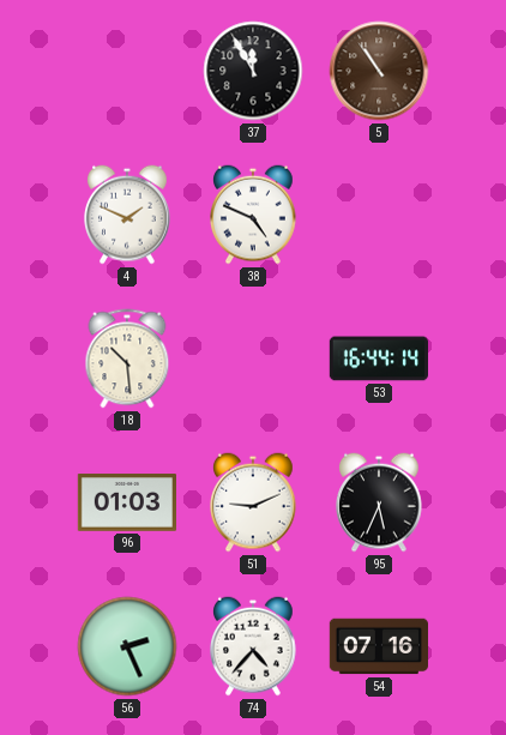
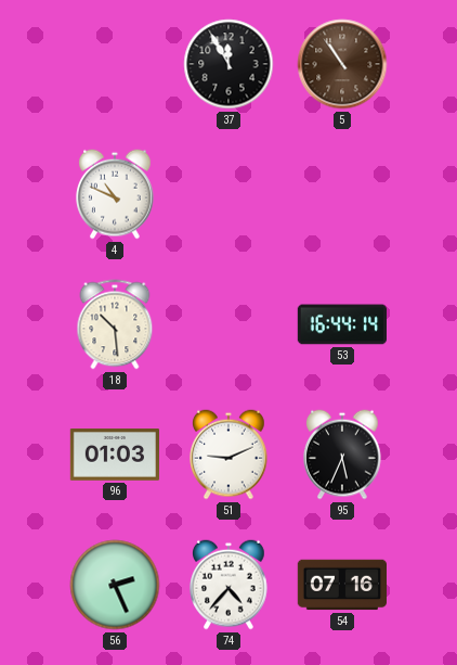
4: 1:49 -> 10:49
38: 4:49 -> none
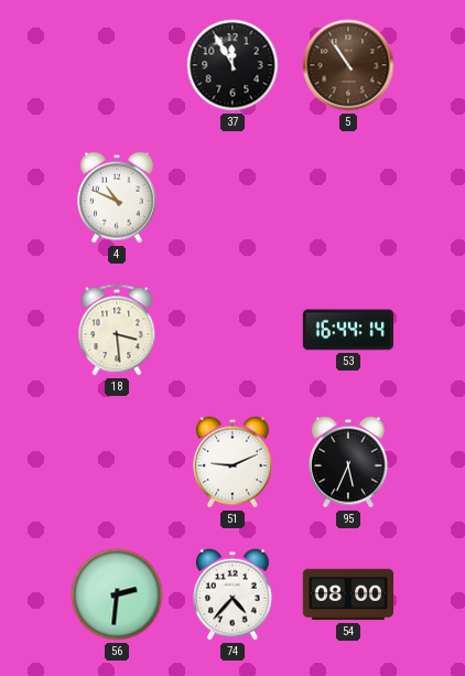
18: 10:29 -> 3:29
96: 01:03 -> none
56: 2:26 -> 2:31
54: 07:16 -> 08:00
